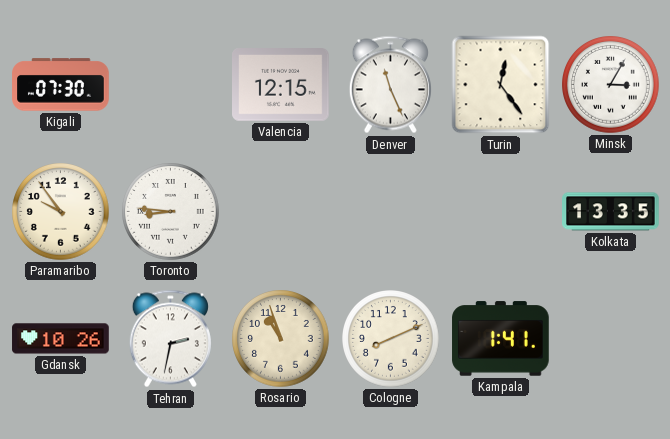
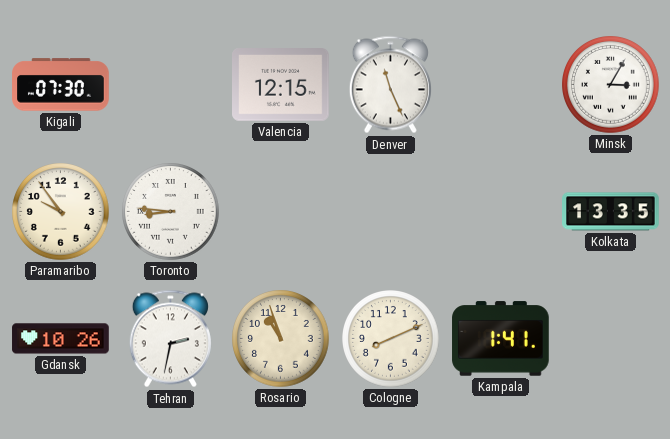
Turin: 12:24 -> none
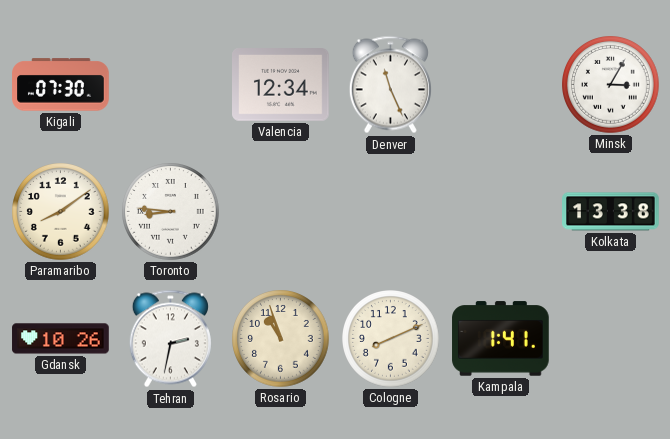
Valencia: 12:15 -> 12:34
Paramaribo: 9:54 -> 8:09
Kolkata: 13:35 -> 13:38
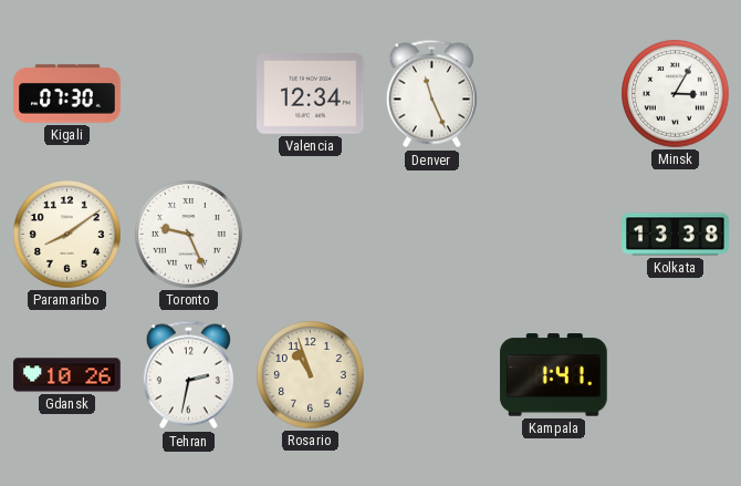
Toronto: 8:46 -> 9:26
Cologne: 8:11 -> none
